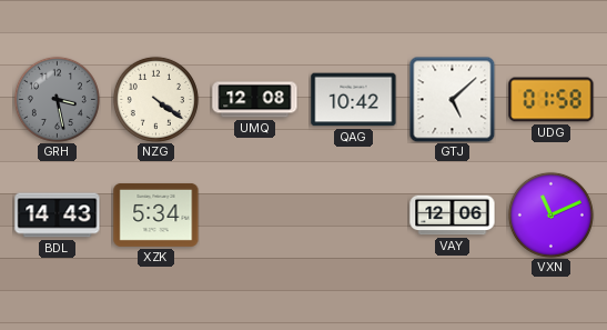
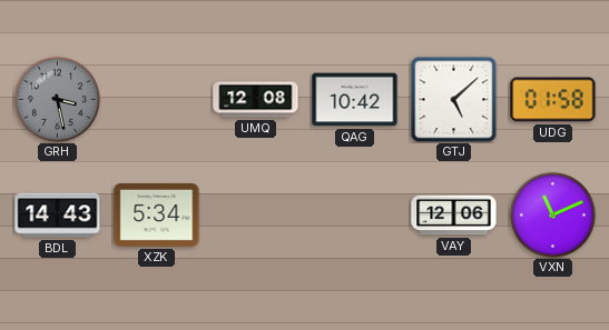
NZG: 4:21 -> none
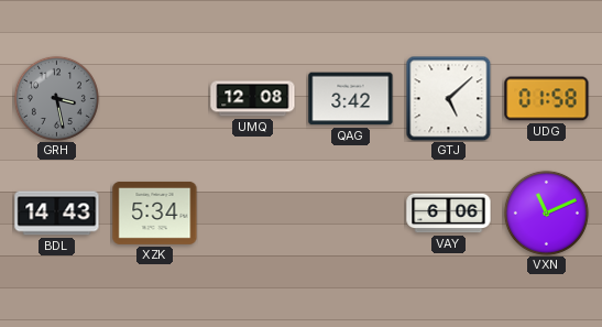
QAG: 10:42 -> 3:42
VAY: 12:06 -> 6:06
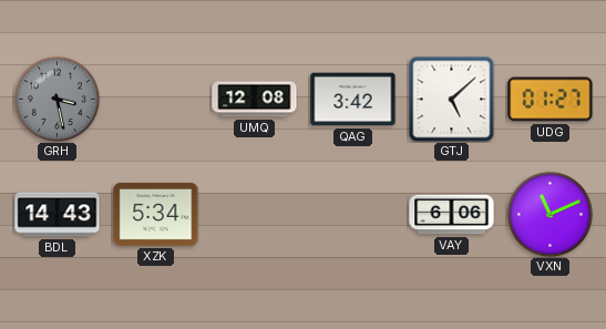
UDG: 01:58 -> 01:27
